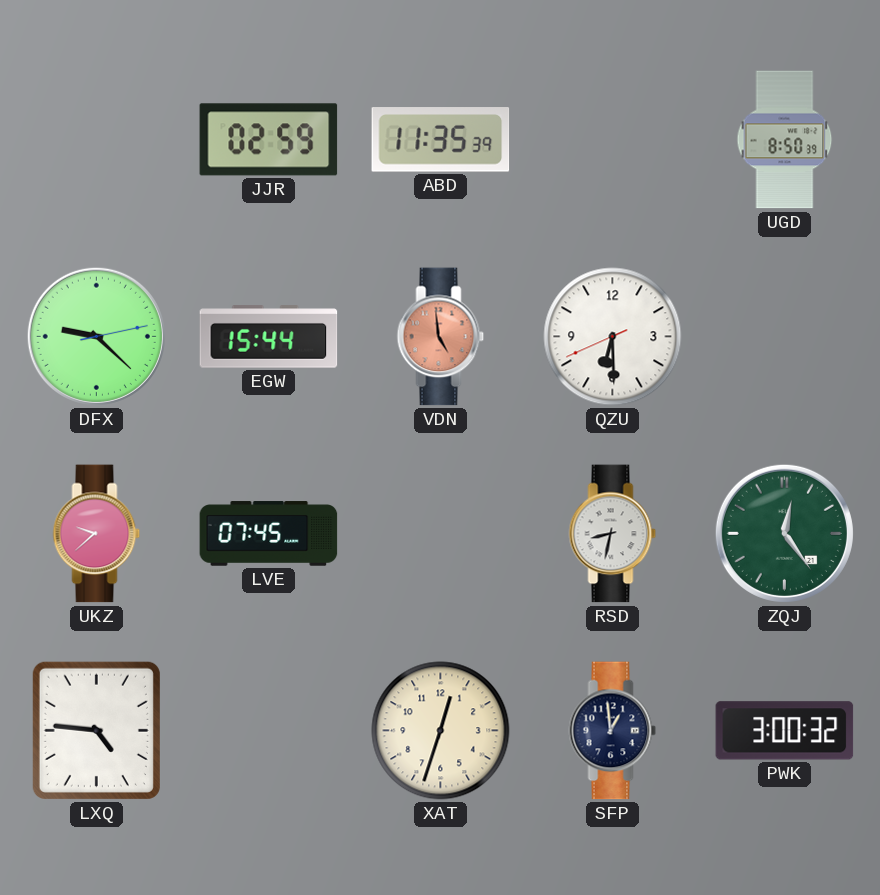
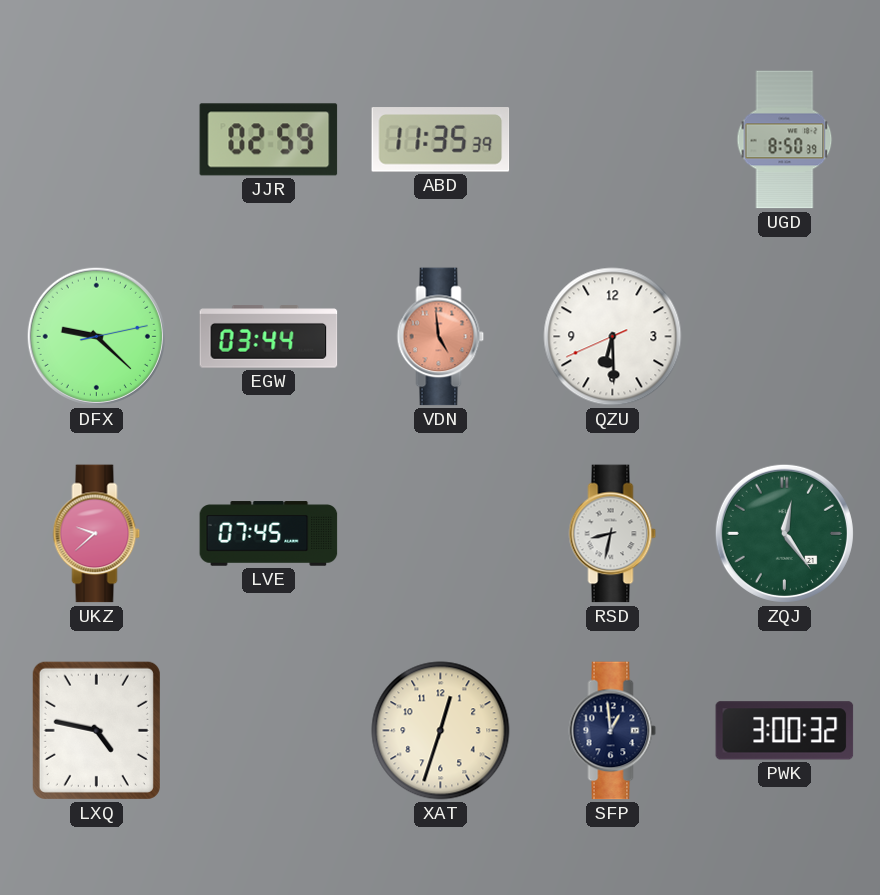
EGW: 15:44 -> 03:44
LXQ: 4:46 -> 4:47
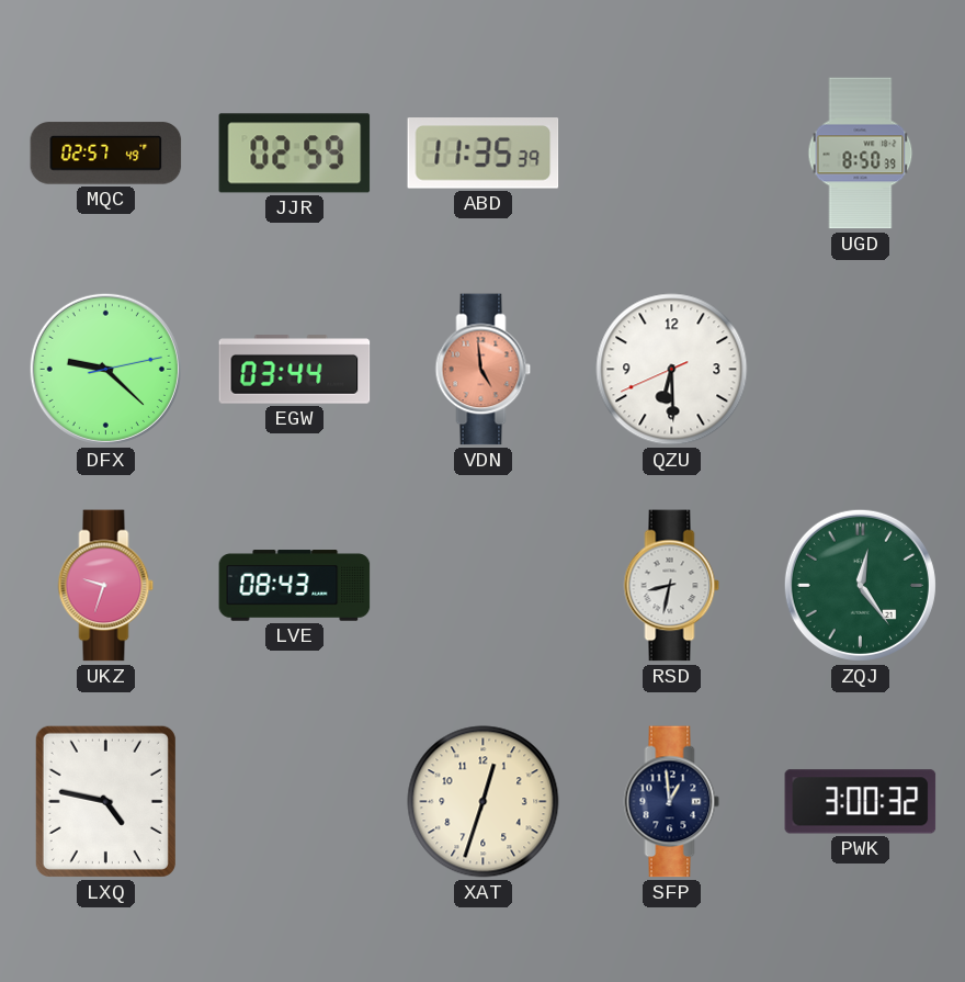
MQC: none -> 02:57
UKZ: 9:38 -> 9:33
LVE: 07:45 -> 08:43
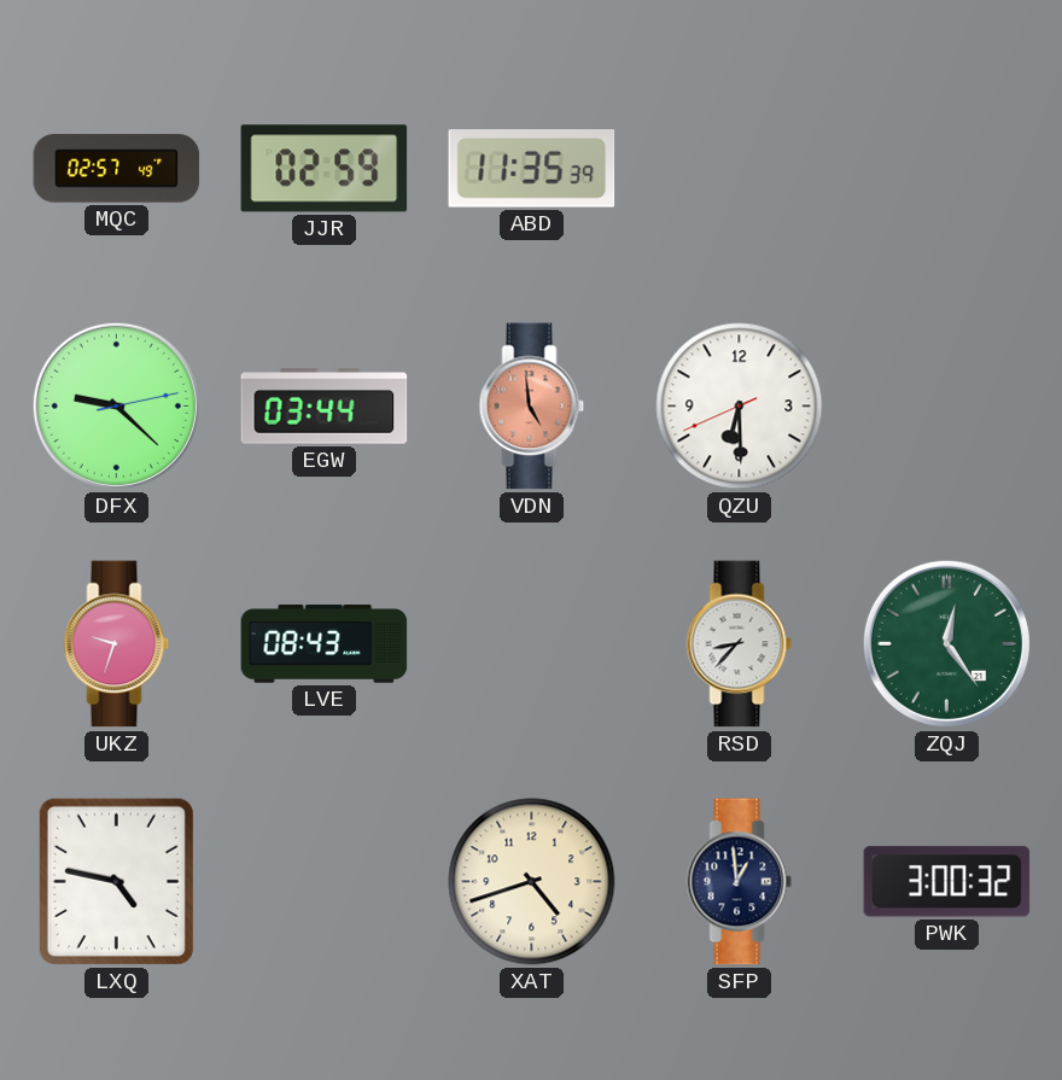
UGD: 8:50 -> none
RSD: 8:32 -> 8:37
XAT: 12:33 -> 4:42
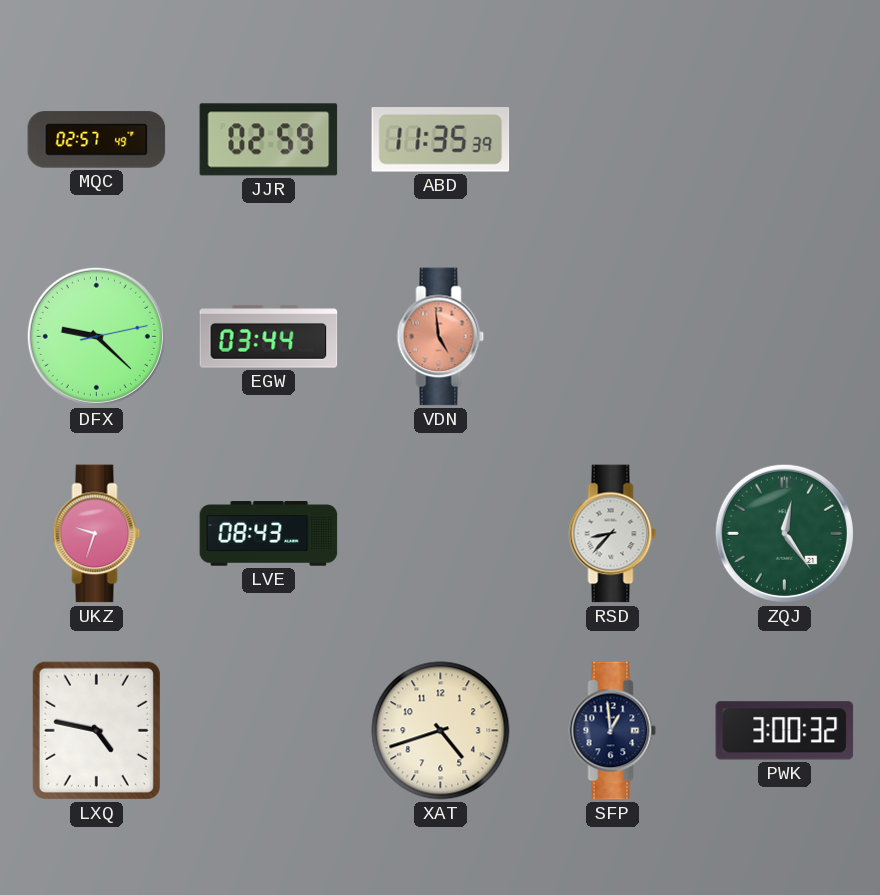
QZU: 6:29 -> none
